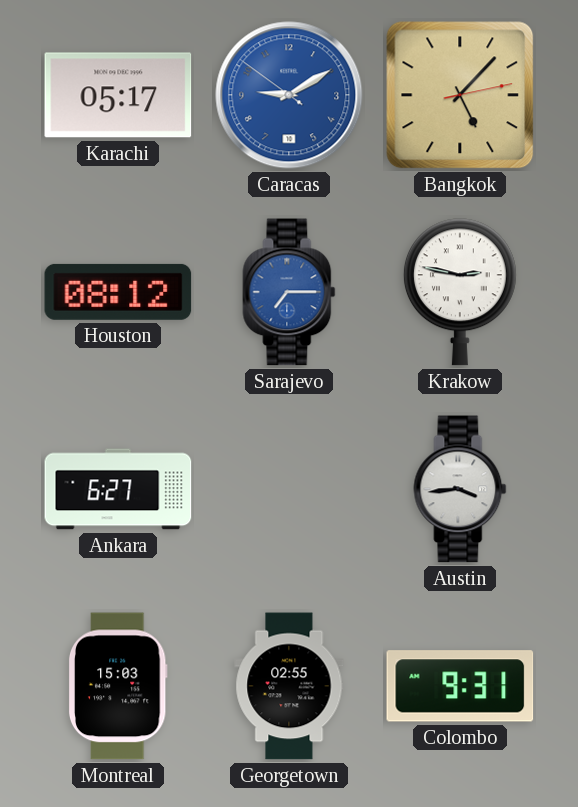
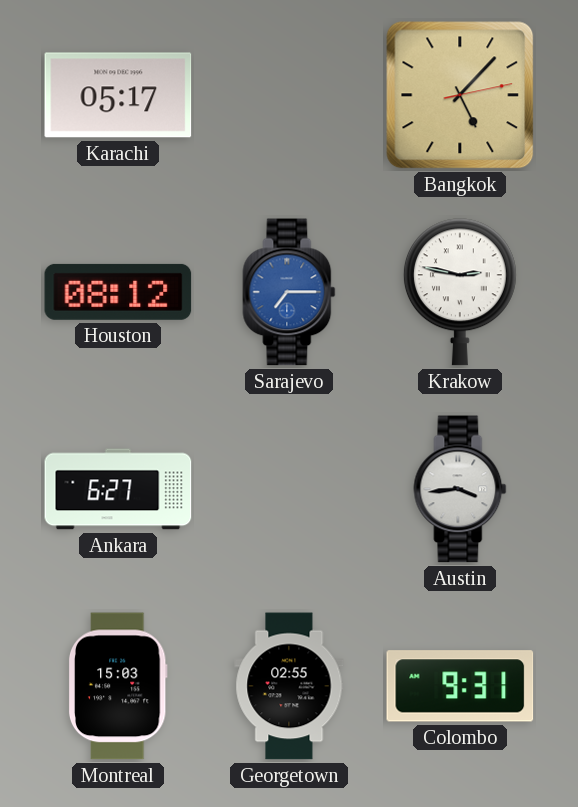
Caracas: 9:09 -> none
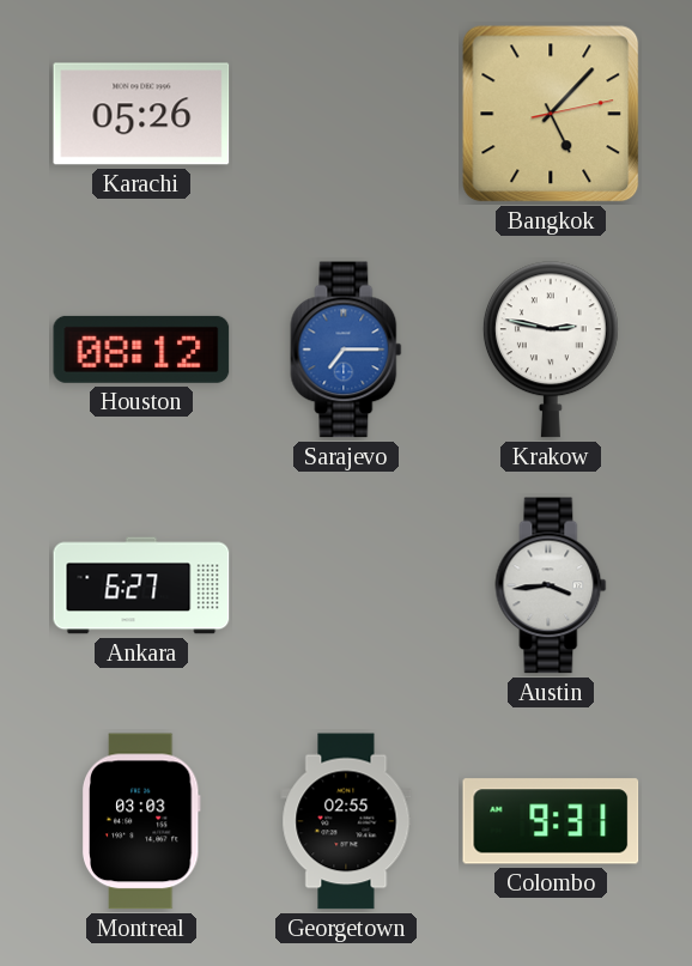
Karachi: 05:17 -> 05:26
Montreal: 15:03 -> 03:03
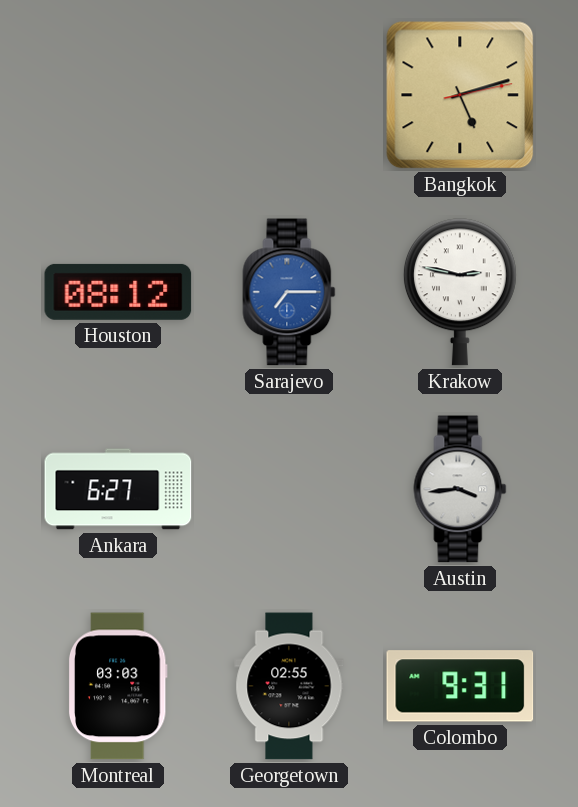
Karachi: 05:26 -> none
Bangkok: 5:07 -> 5:12
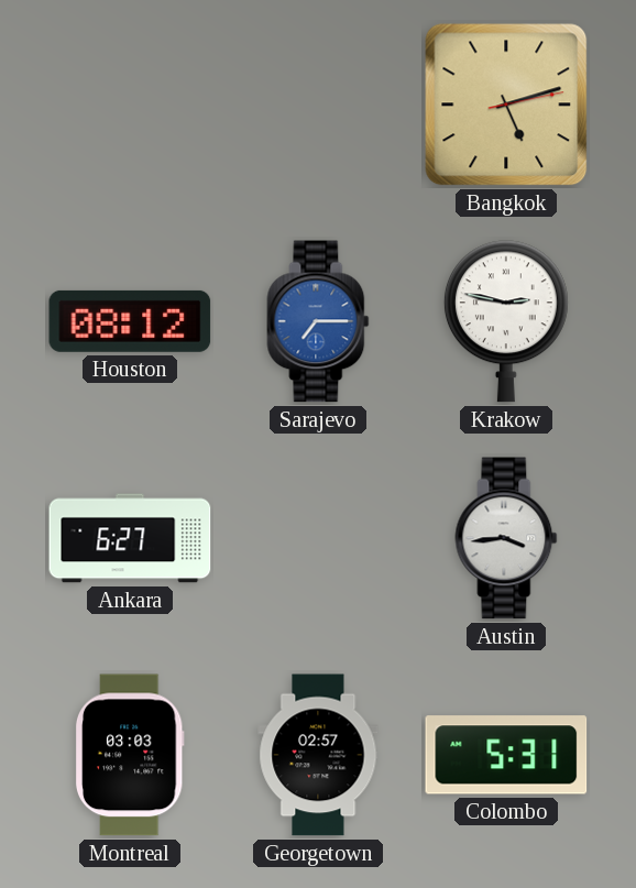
Georgetown: 02:55 -> 02:57
Colombo: 9:31 -> 5:31
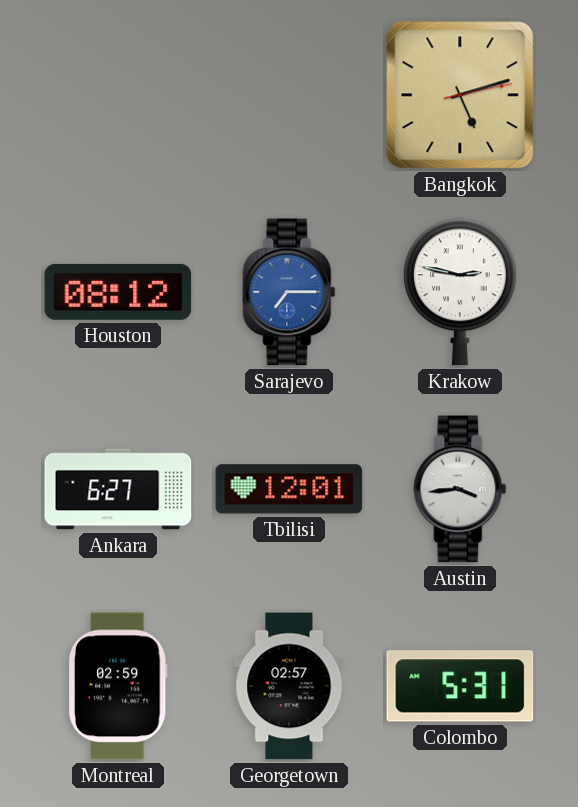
Tbilisi: none -> 12:01
Montreal: 03:03 -> 02:59
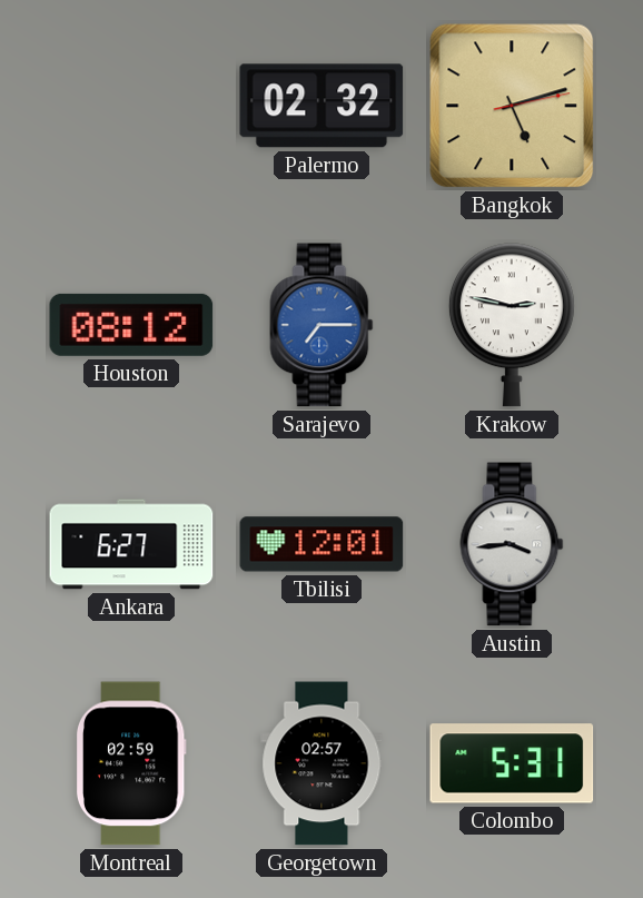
Palermo: none -> 02:32
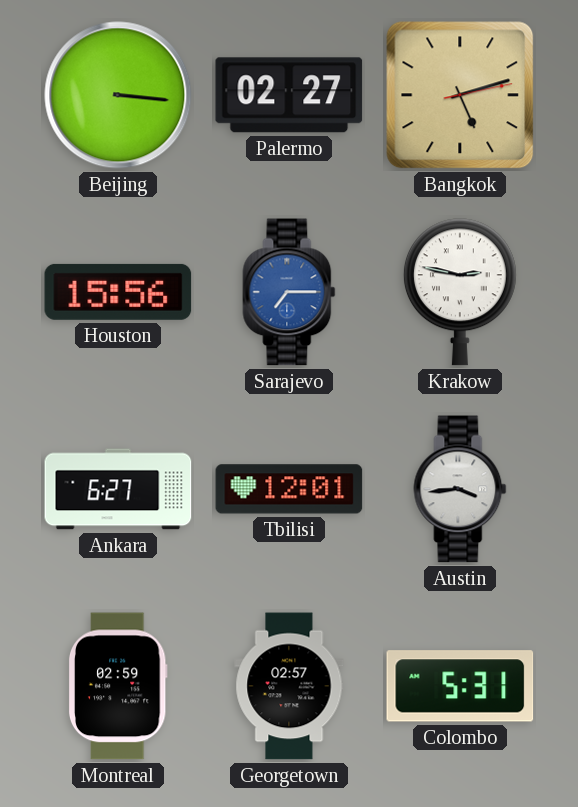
Beijing: none -> 3:16
Palermo: 02:32 -> 02:27
Houston: 08:12 -> 15:56
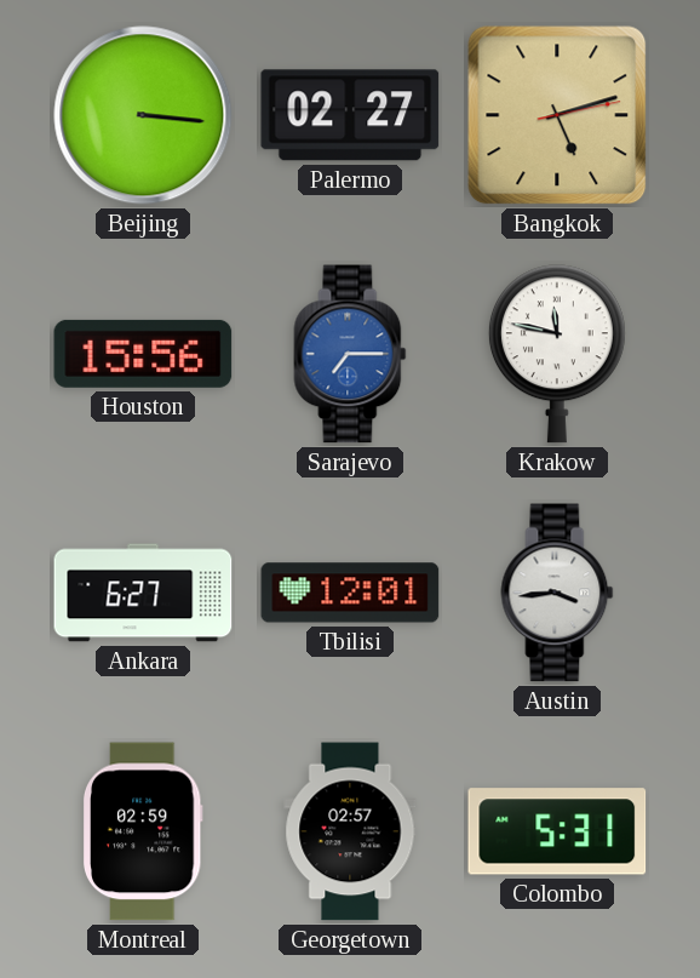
Krakow: 2:47 -> 11:47
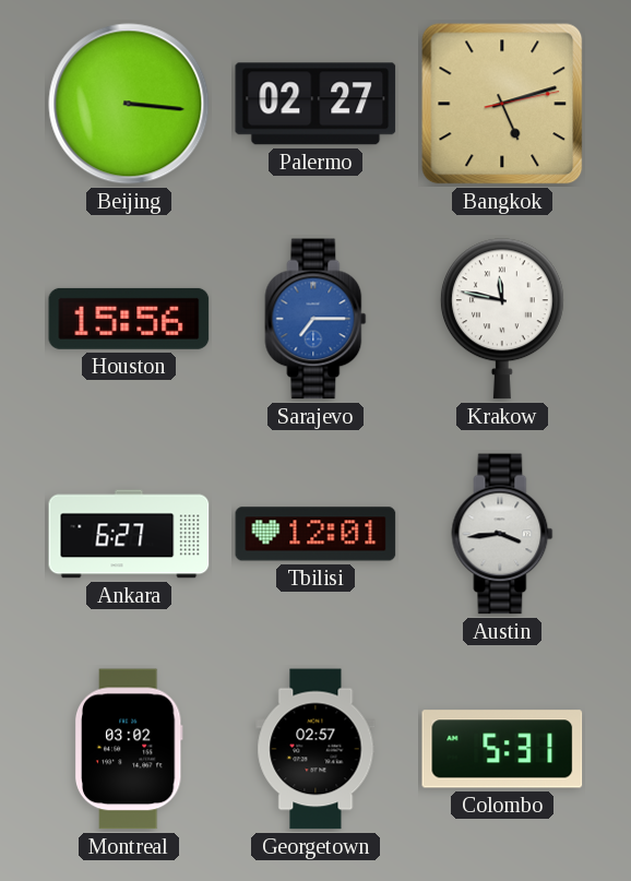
Montreal: 02:59 -> 03:02
